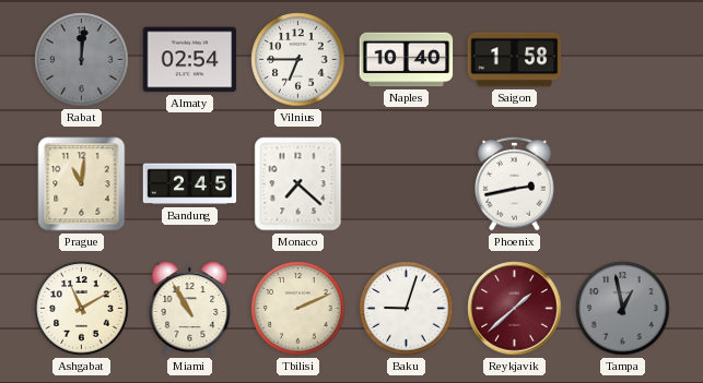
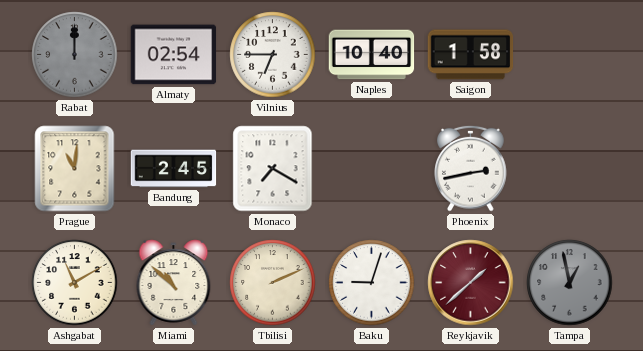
Rabat: 12:01 -> 12:00
Monaco: 7:22 -> 7:20
Miami: 10:55 -> 10:52
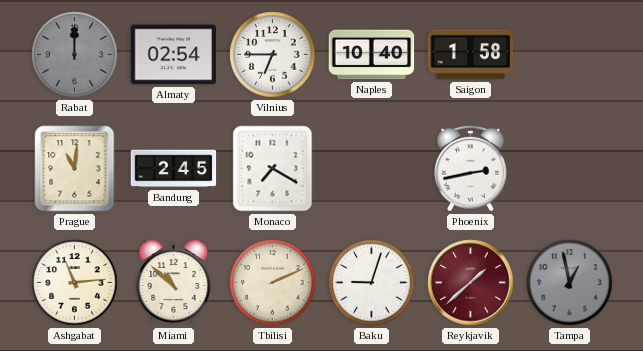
Ashgabat: 11:10 -> 11:14
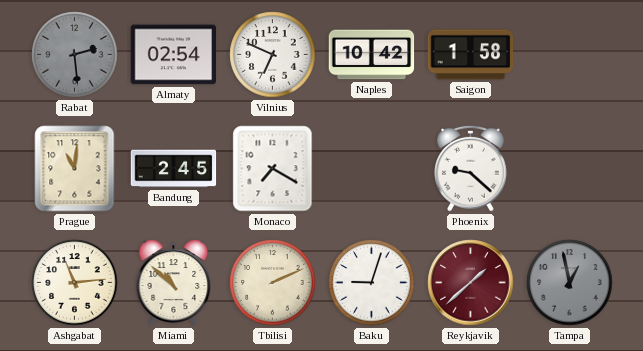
Rabat: 12:00 -> 2:29
Vilnius: 6:45 -> 6:49
Naples: 10:40 -> 10:42
Phoenix: 2:43 -> 9:22
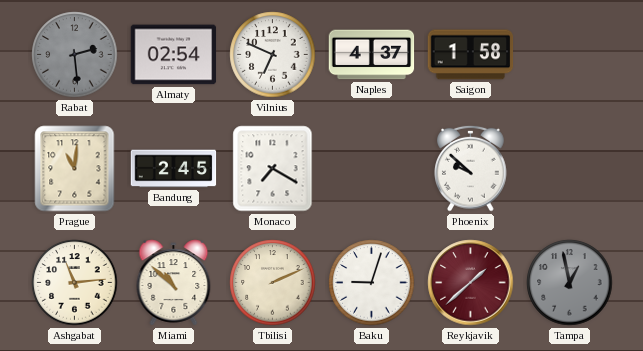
Naples: 10:42 -> 4:37
Phoenix: 9:22 -> 9:52
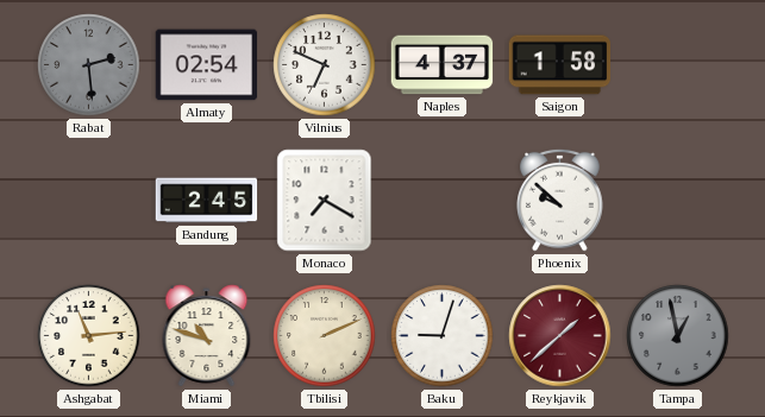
Prague: 11:01 -> none
Miami: 10:52 -> 10:48
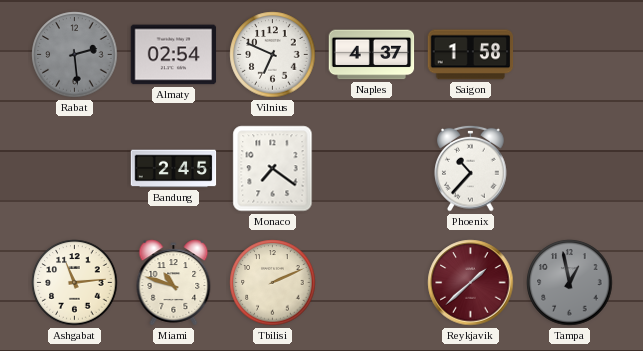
Monaco: 7:20 -> 7:21
Phoenix: 9:52 -> 10:37
Baku: 9:03 -> none
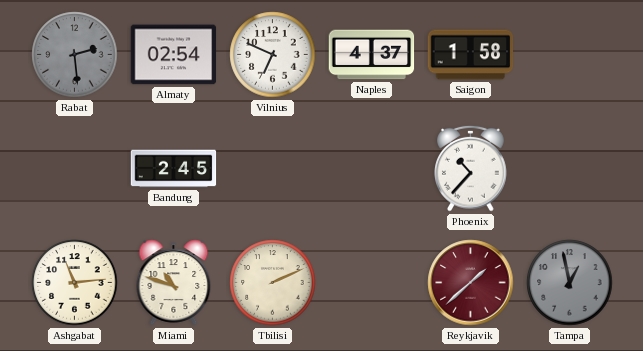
Monaco: 7:21 -> none
